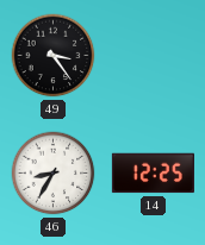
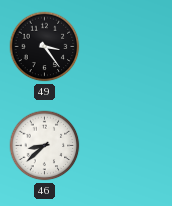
46: 8:35 -> 8:38
14: 12:25 -> none
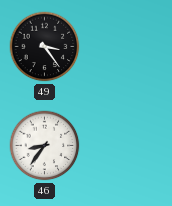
46: 8:38 -> 8:36
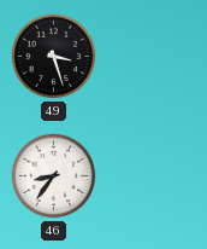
49: 3:24 -> 3:27
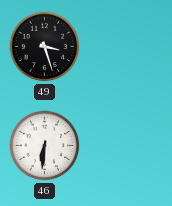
46: 8:36 -> 6:31
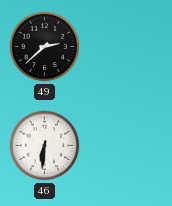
49: 3:27 -> 2:38
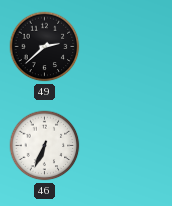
46: 6:31 -> 6:34
